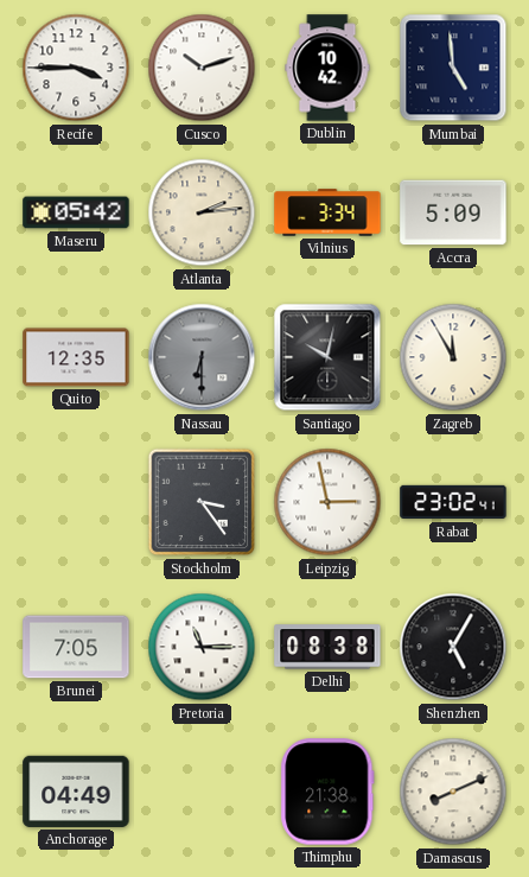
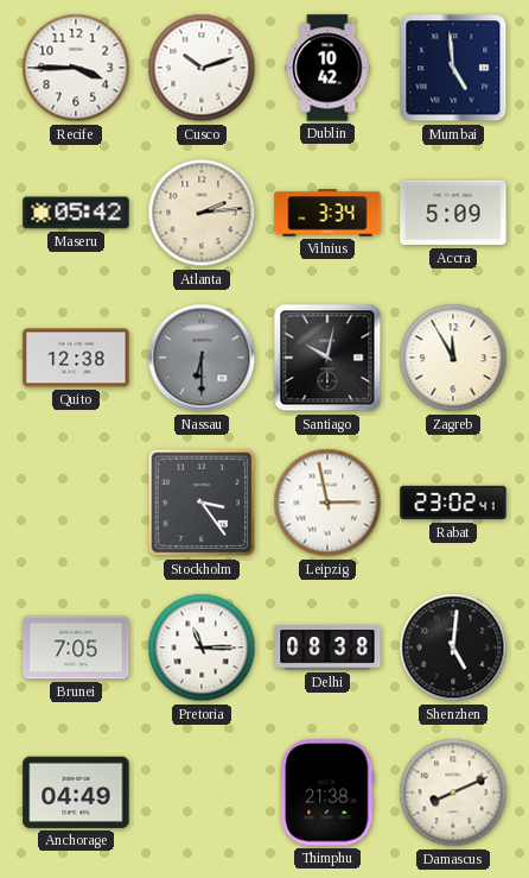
Quito: 12:35 -> 12:38
Shenzhen: 5:05 -> 5:01
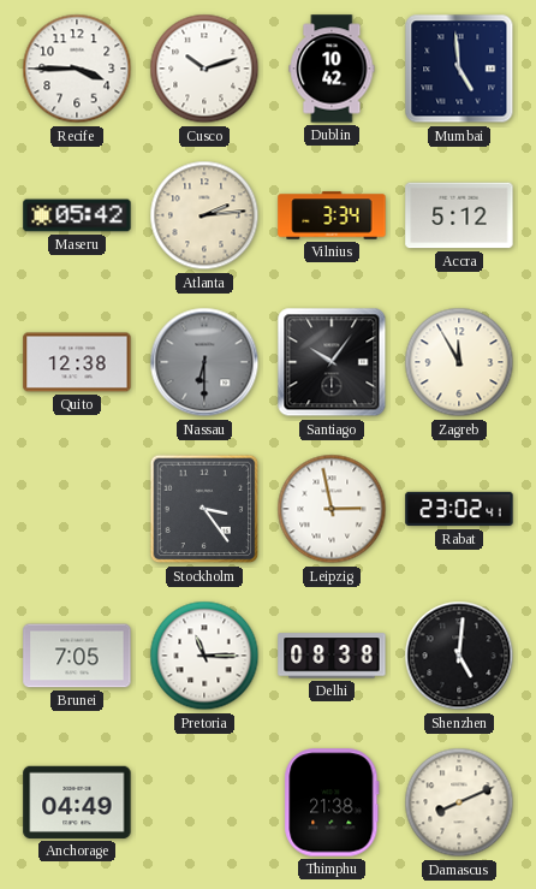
Accra: 5:09 -> 5:12
Santiago: 10:02 -> 10:06
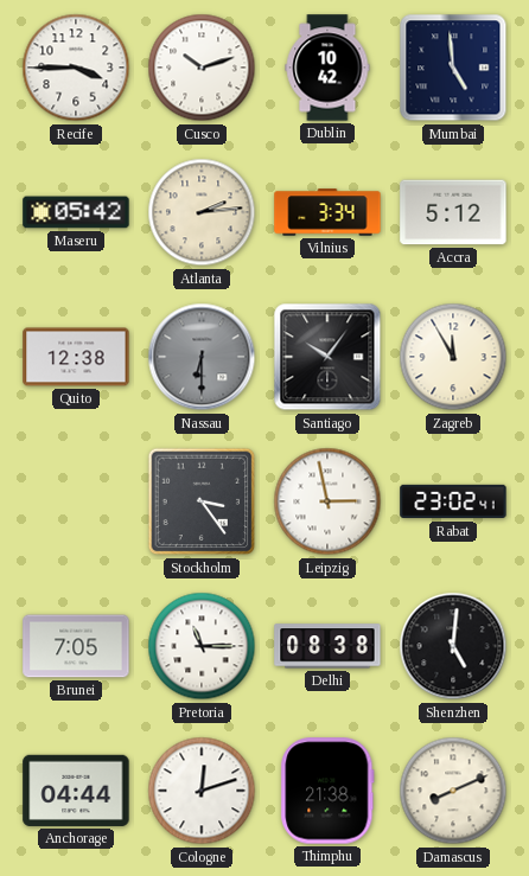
Anchorage: 04:49 -> 04:44
Cologne: none -> 12:12
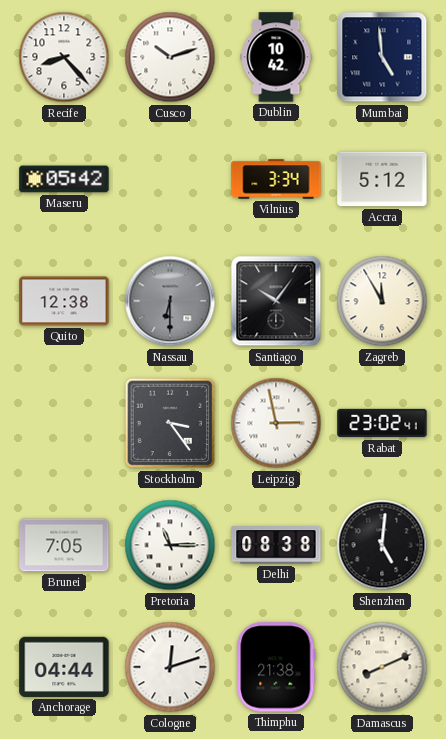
Recife: 3:45 -> 8:23
Atlanta: 2:14 -> none
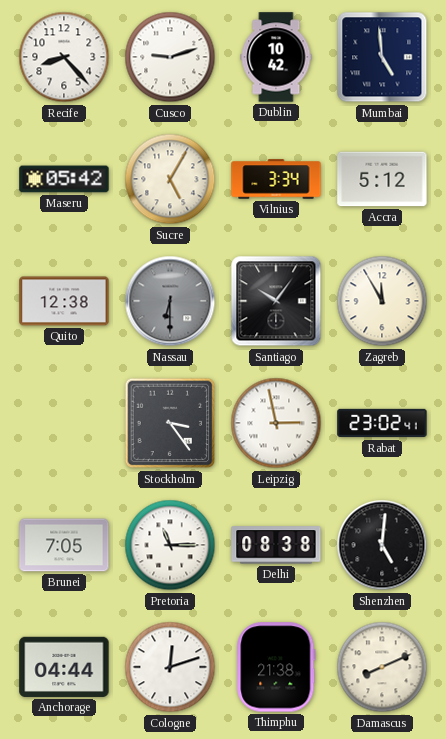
Cusco: 10:12 -> 9:12
Sucre: none -> 5:05
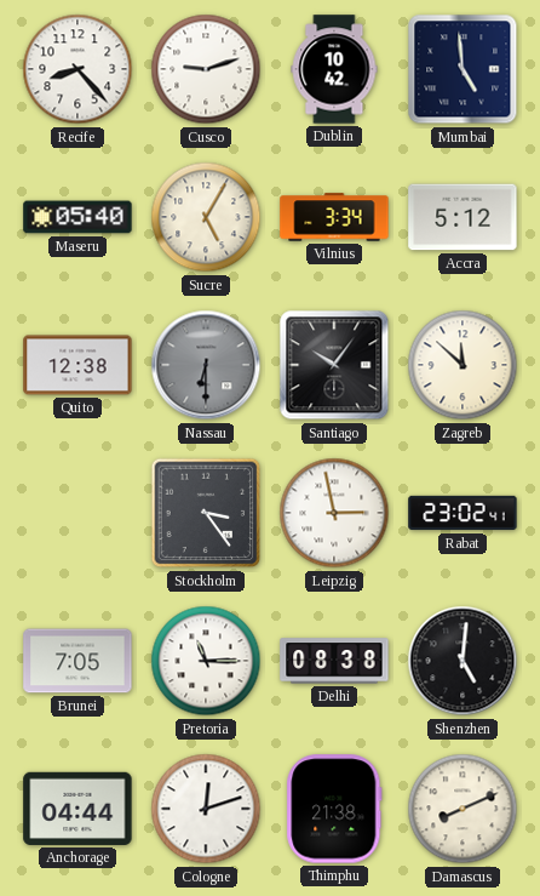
Maseru: 05:42 -> 05:40
Zagreb: 11:55 -> 11:52
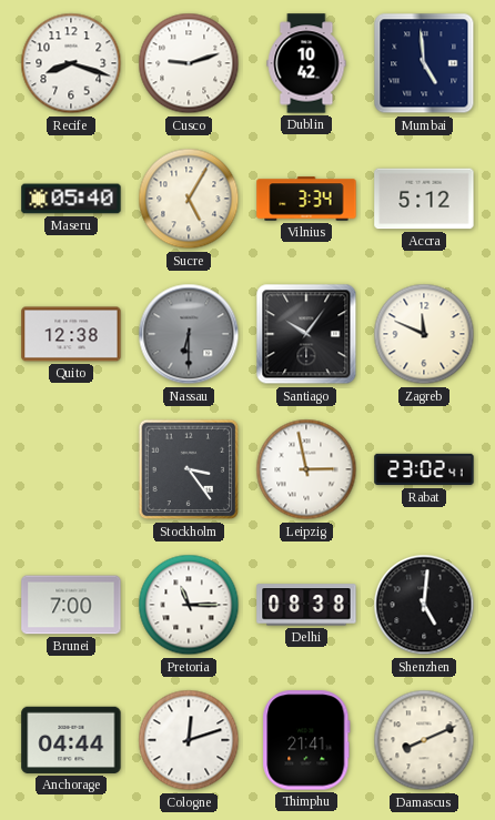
Recife: 8:23 -> 8:18
Zagreb: 11:52 -> 11:49
Brunei: 7:05 -> 7:00
Thimphu: 21:38 -> 21:41
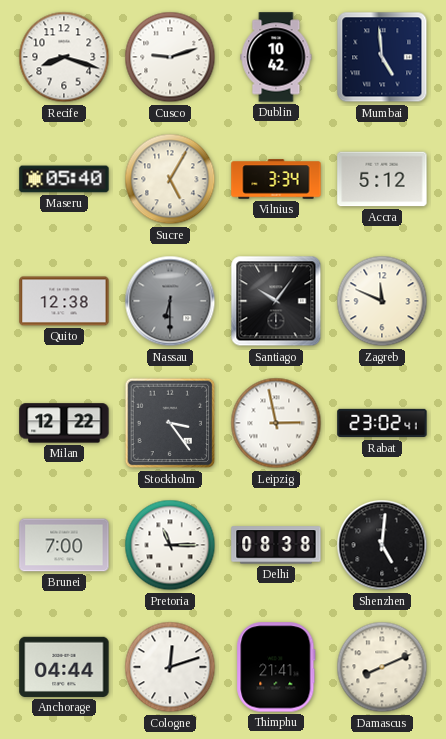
Milan: none -> 12:22
